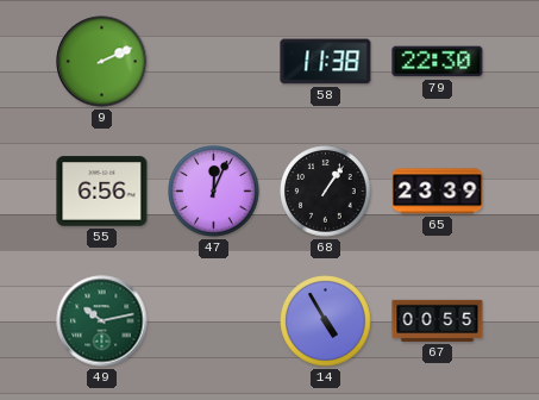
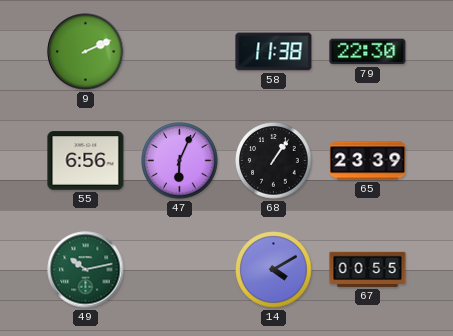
47: 12:04 -> 6:04
14: 4:55 -> 4:10
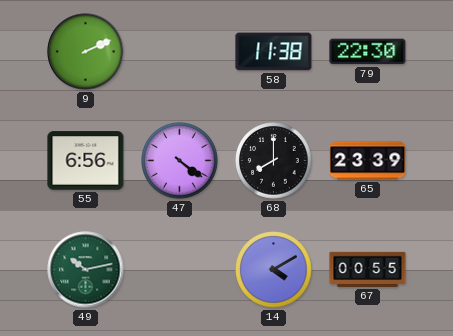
47: 6:04 -> 4:21
68: 1:06 -> 8:00
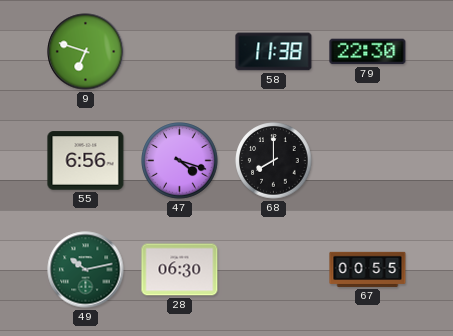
9: 2:11 -> 6:48
47: 4:21 -> 4:18
65: 23:39 -> none
28: none -> 06:30
14: 4:10 -> none
